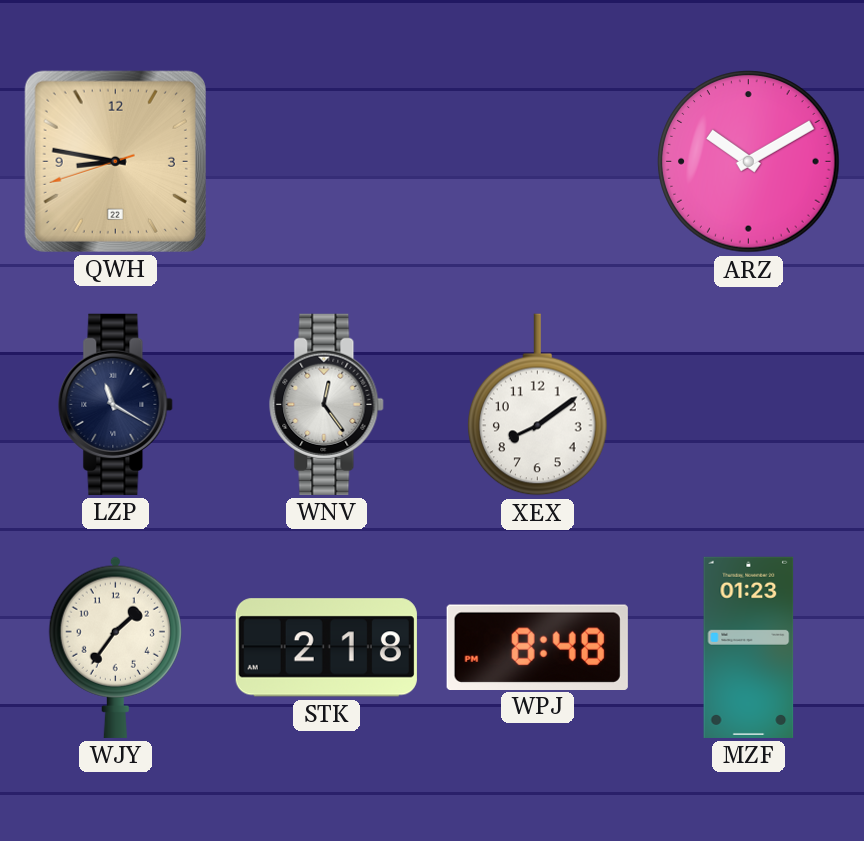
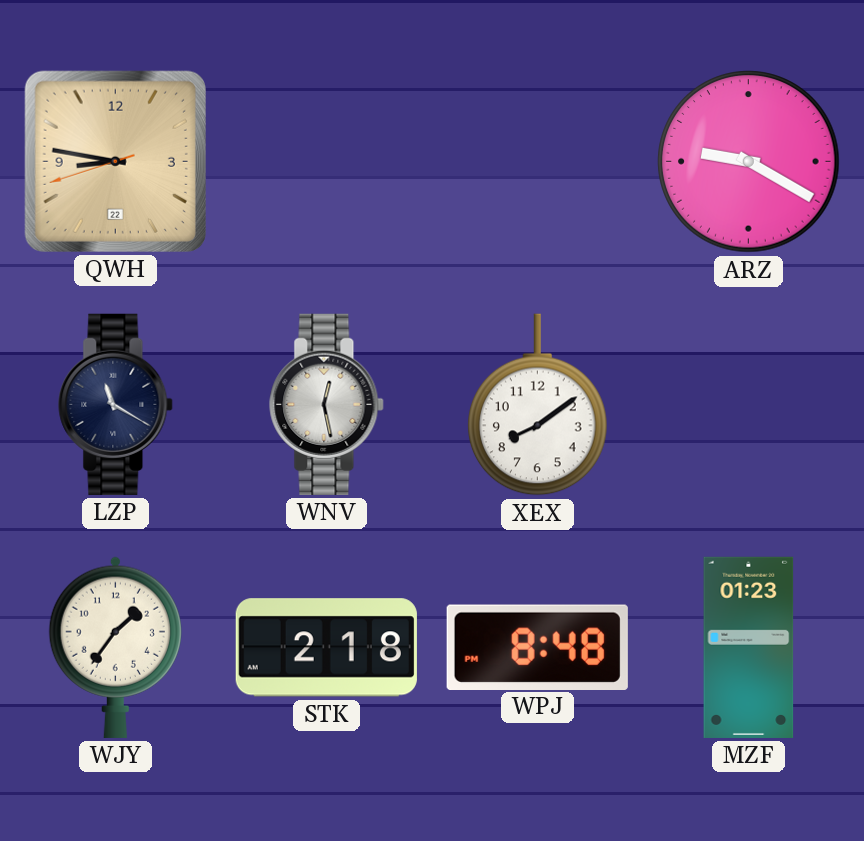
ARZ: 10:10 -> 9:20
WNV: 12:24 -> 12:28
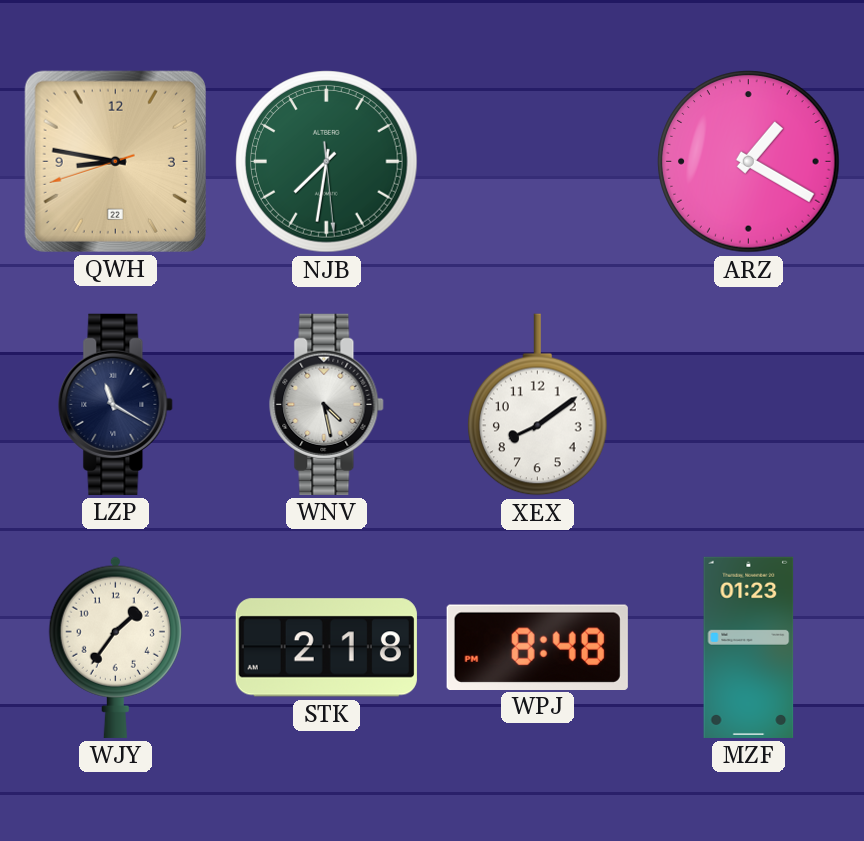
NJB: none -> 7:31
ARZ: 9:20 -> 1:20
WNV: 12:28 -> 4:28
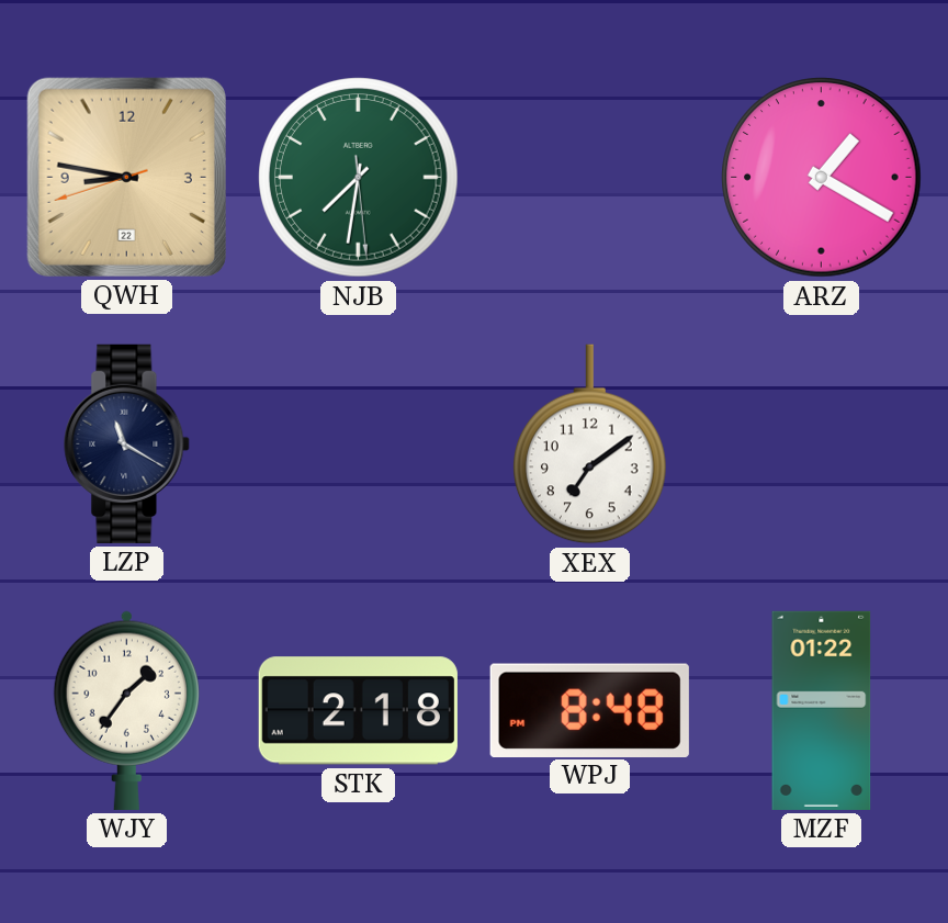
WNV: 4:28 -> none
XEX: 8:09 -> 7:09
MZF: 01:23 -> 01:22
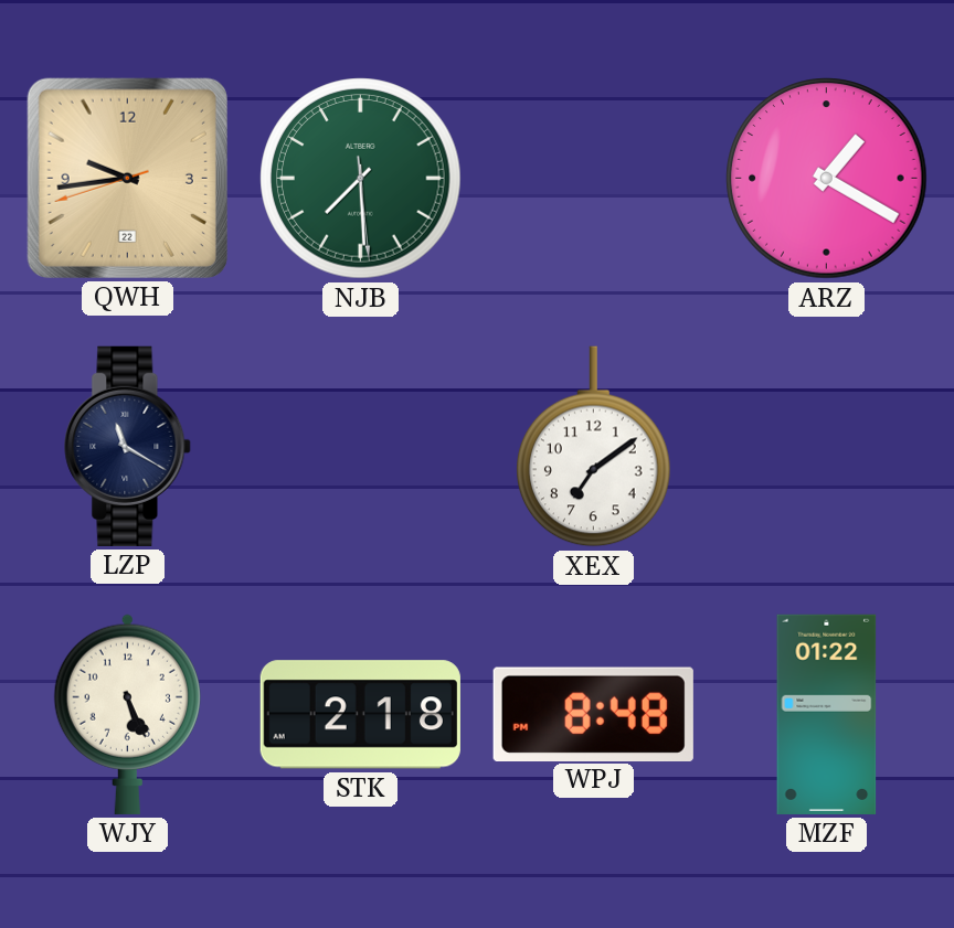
QWH: 8:46 -> 9:43
NJB: 7:31 -> 7:29
WJY: 1:36 -> 5:26
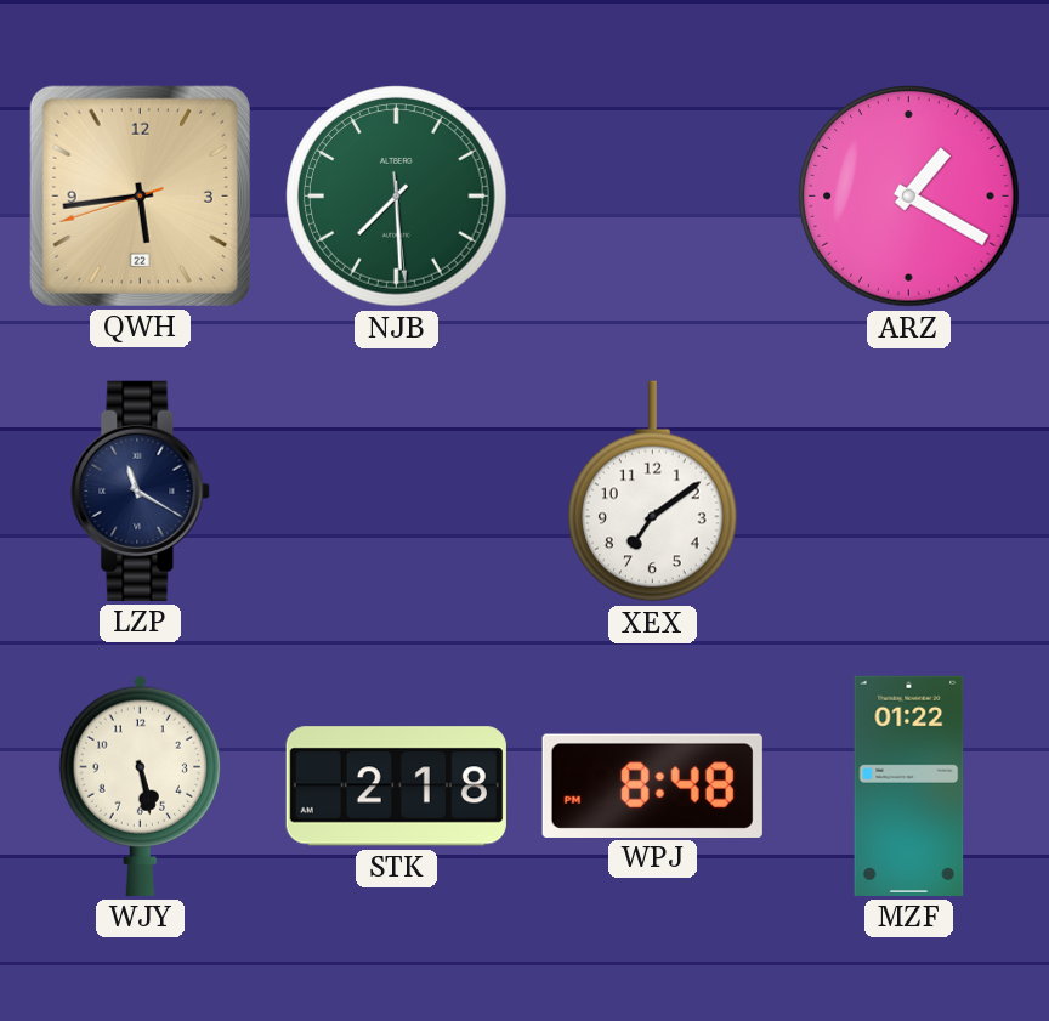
QWH: 9:43 -> 5:43
WJY: 5:26 -> 5:28
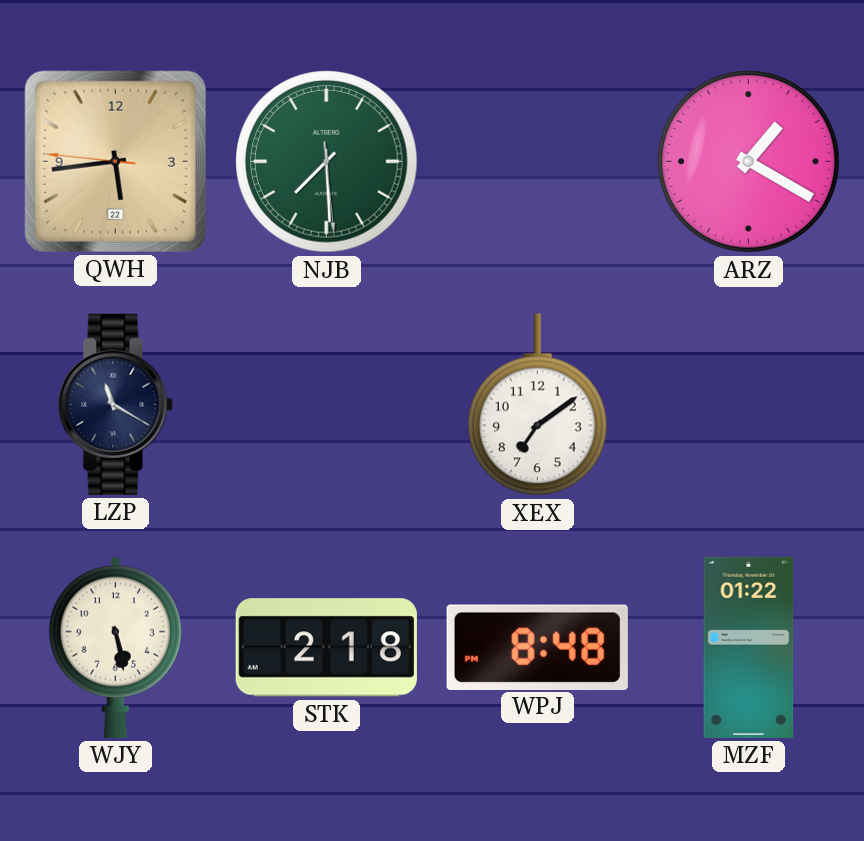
QWH: 5:43:42 -> 5:43:46
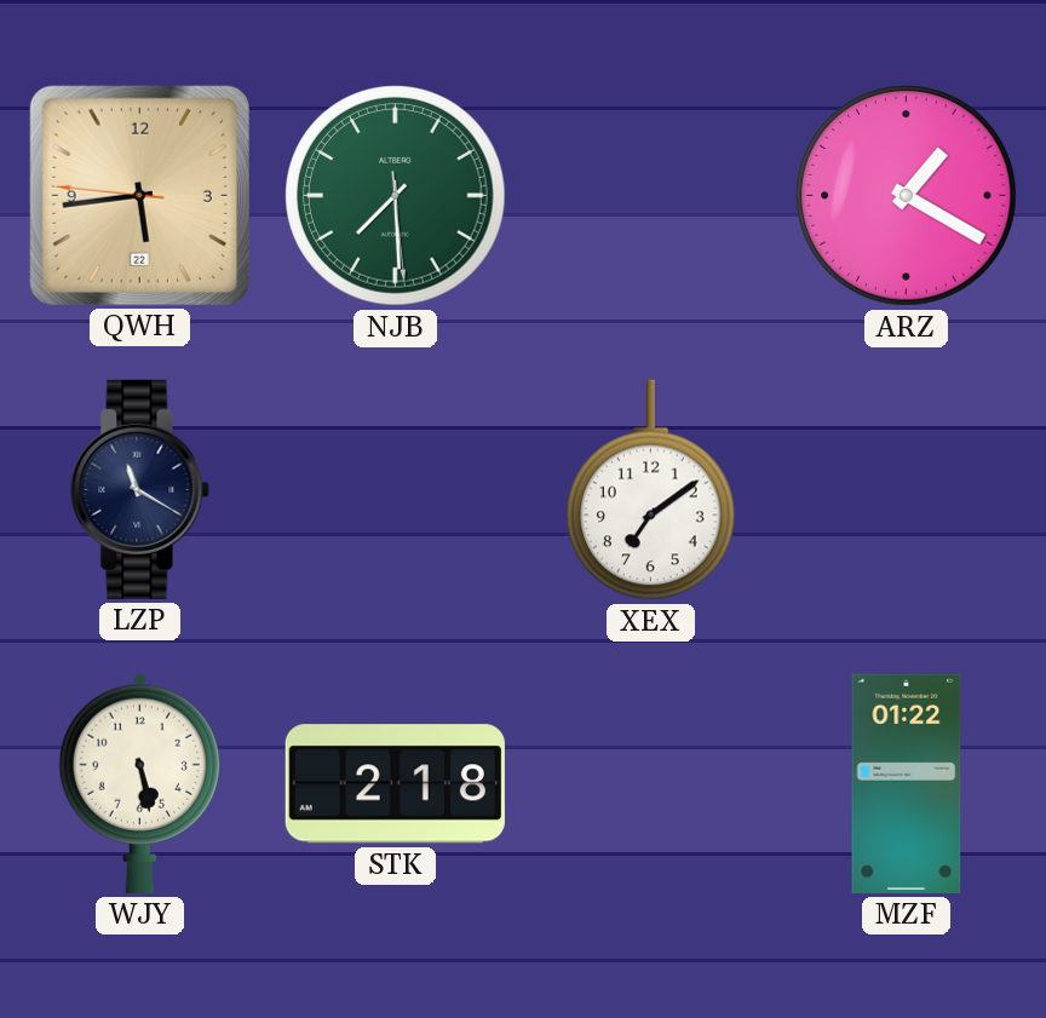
WPJ: 8:48 -> none
